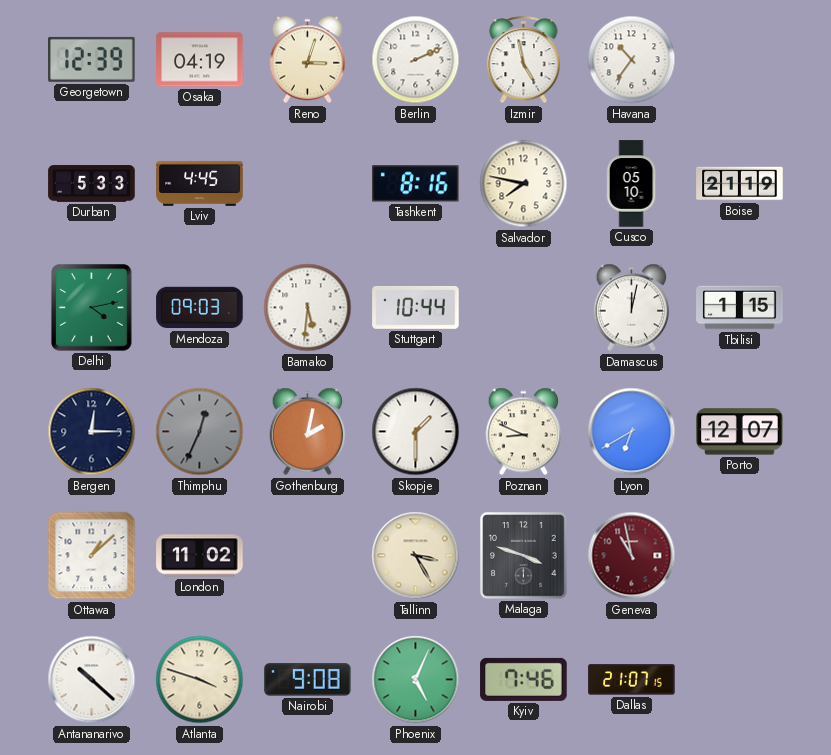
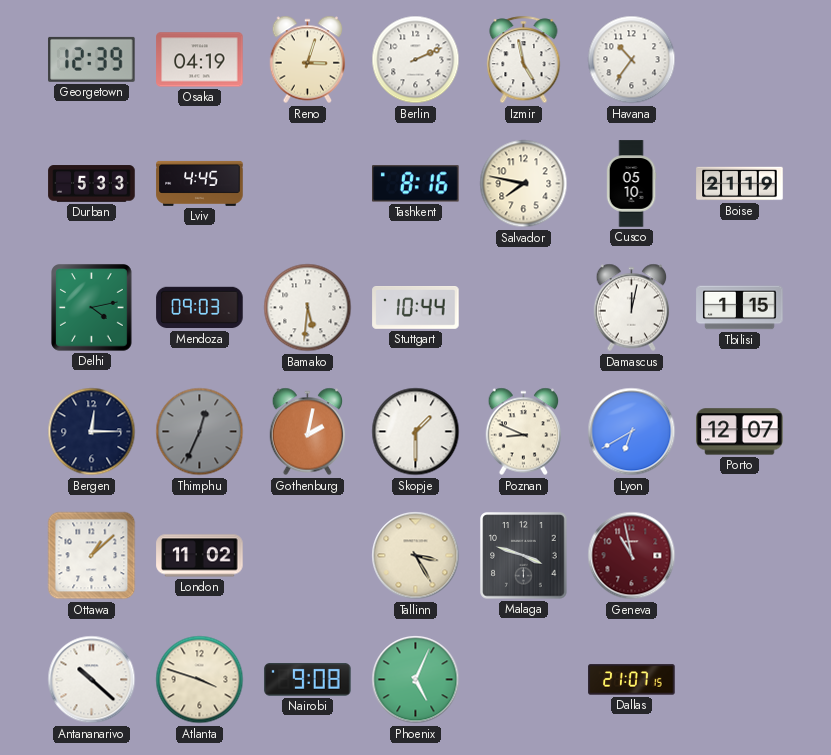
Kyiv: 7:46 -> none
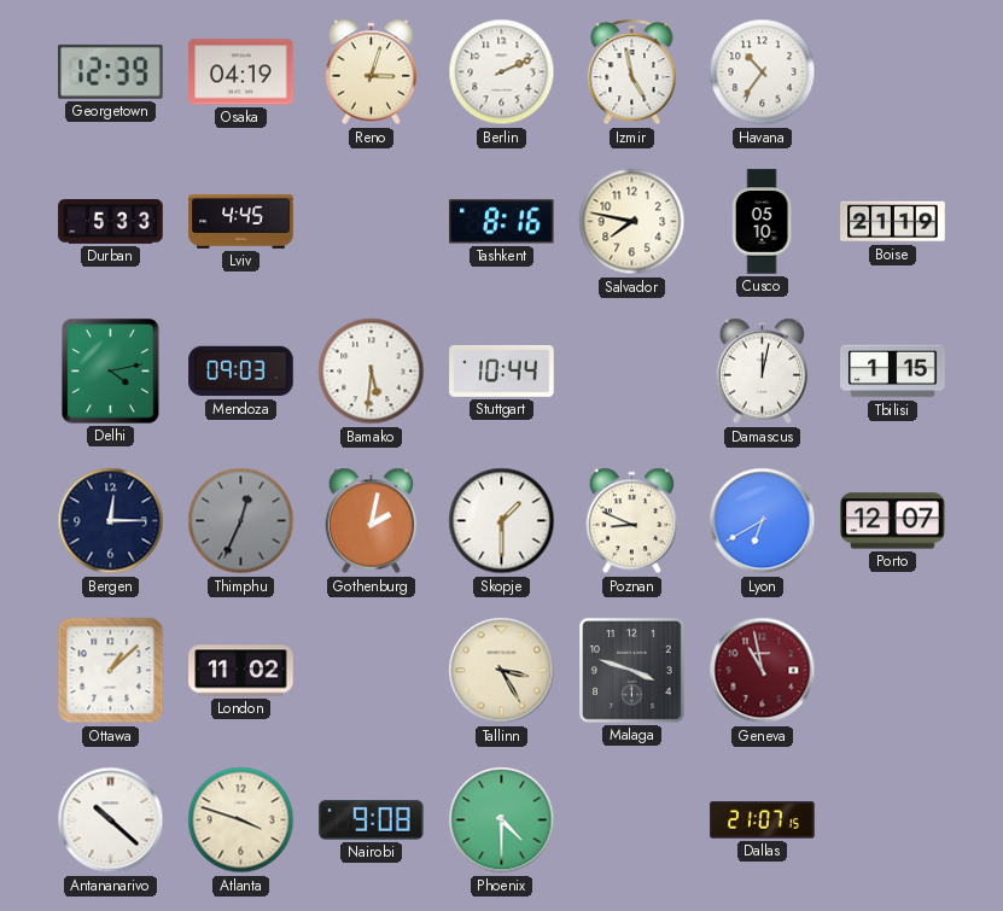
Phoenix: 5:04 -> 4:30
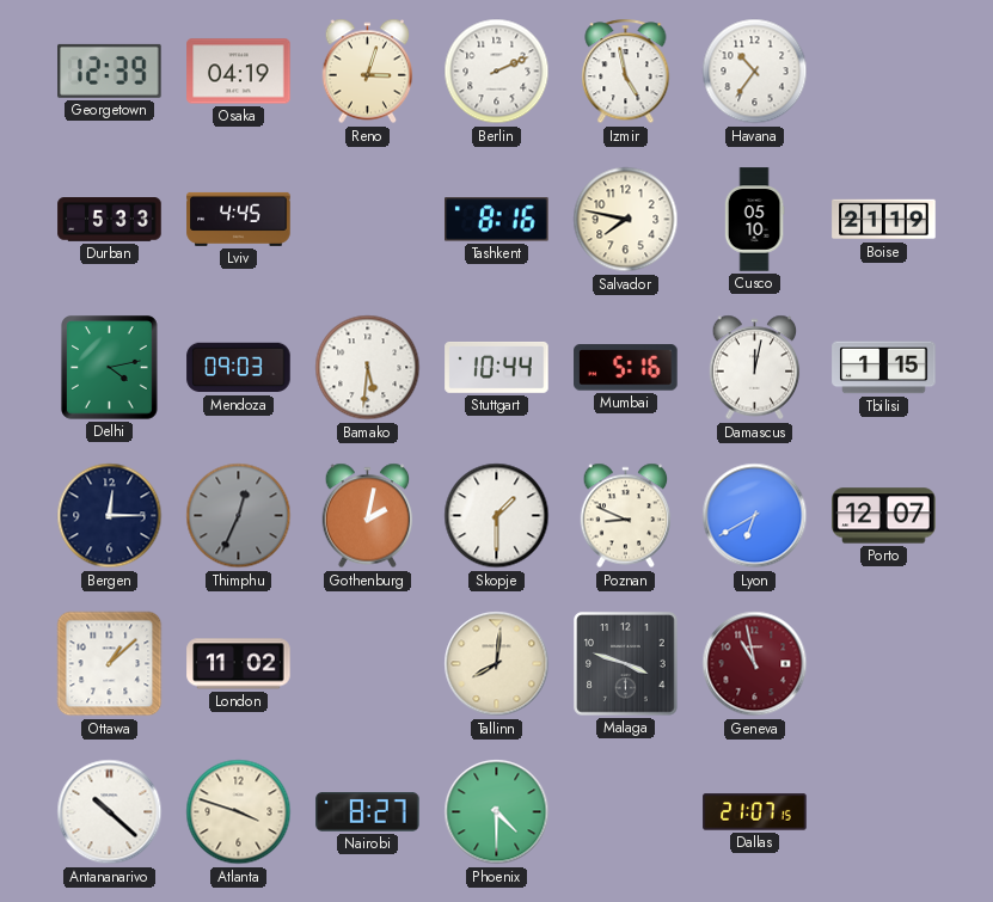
Mumbai: none -> 5:16
Tallinn: 3:25 -> 8:01
Nairobi: 9:08 -> 8:27
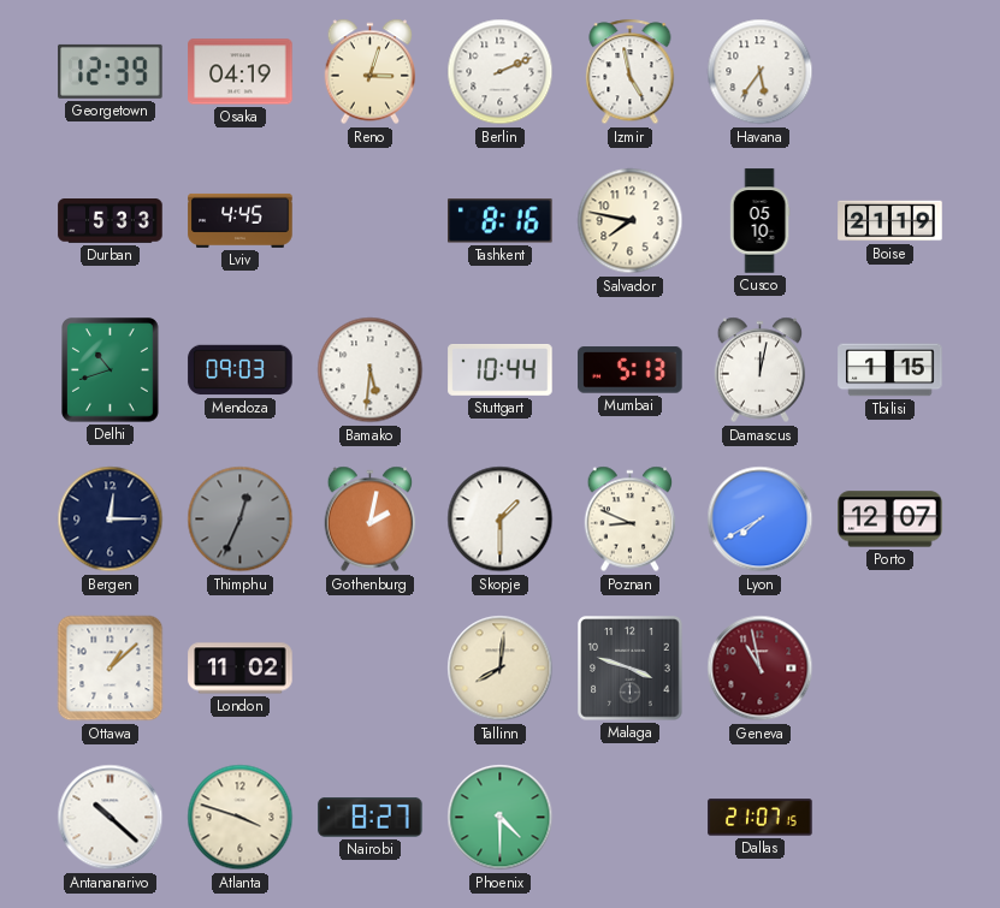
Havana: 10:36 -> 5:36
Delhi: 4:13 -> 10:42
Mumbai: 5:16 -> 5:13
Lyon: 6:40 -> 7:40
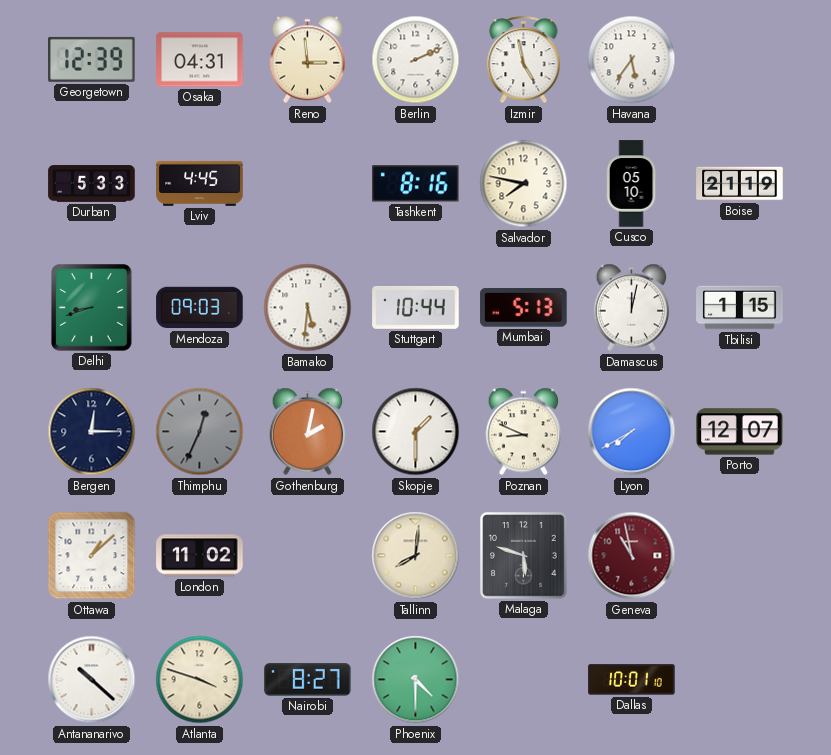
Osaka: 04:19 -> 04:31
Reno: 3:03 -> 2:59
Delhi: 10:42 -> 8:42
Malaga: 3:48 -> 5:48
Dallas: 21:07 -> 10:01
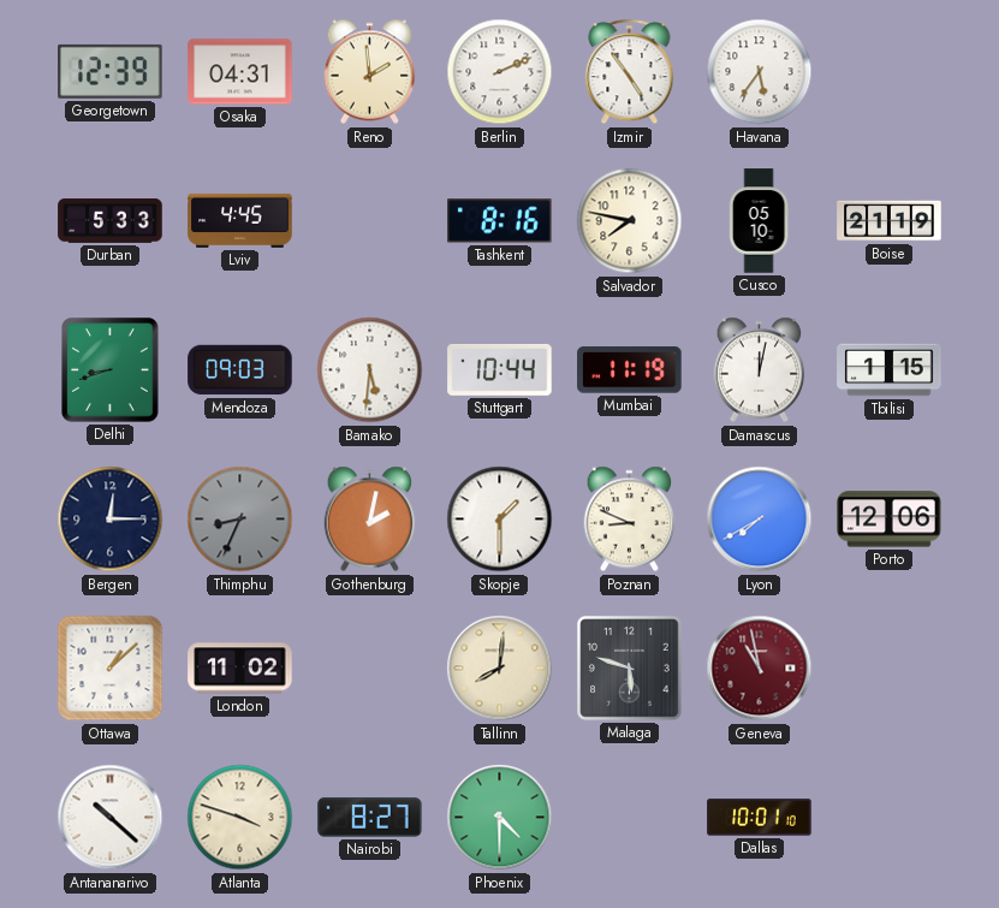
Reno: 2:59 -> 1:59
Izmir: 4:58 -> 4:54
Mumbai: 5:13 -> 11:19
Thimphu: 12:34 -> 8:34
Porto: 12:07 -> 12:06
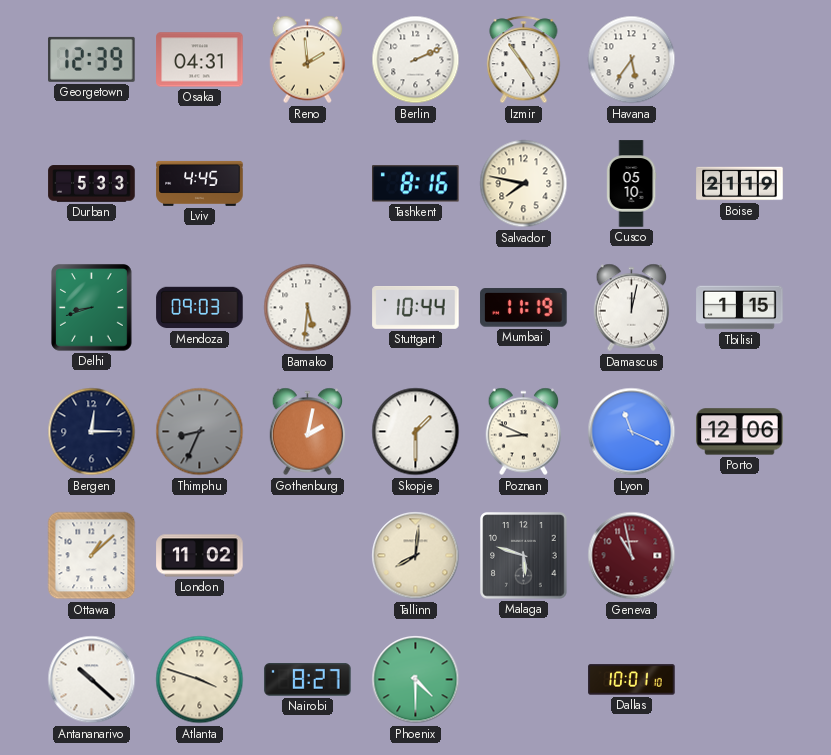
Lyon: 7:40 -> 11:19
